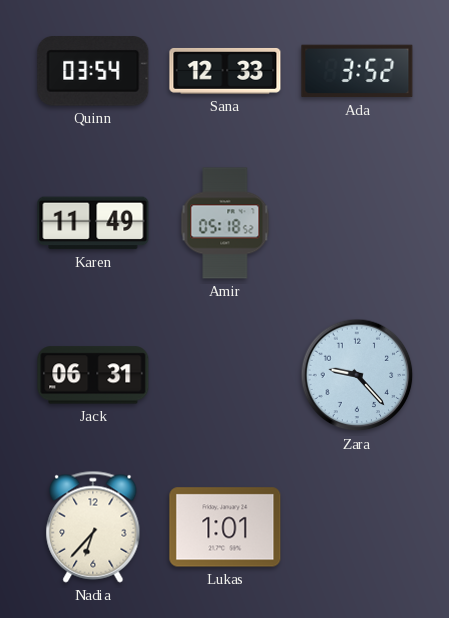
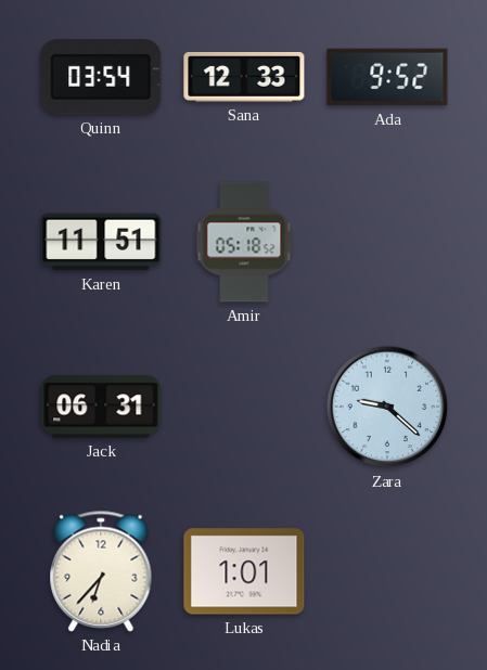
Ada: 3:52 -> 9:52
Karen: 11:49 -> 11:51
Zara: 9:23 -> 9:22
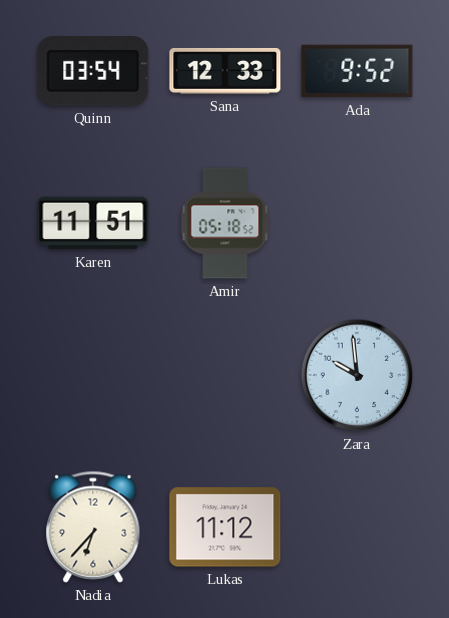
Jack: 06:31 -> none
Zara: 9:22 -> 9:59
Lukas: 1:01 -> 11:12
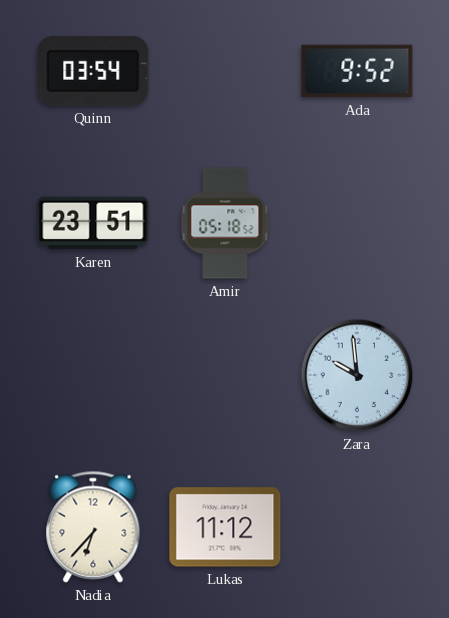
Sana: 12:33 -> none
Karen: 11:51 -> 23:51
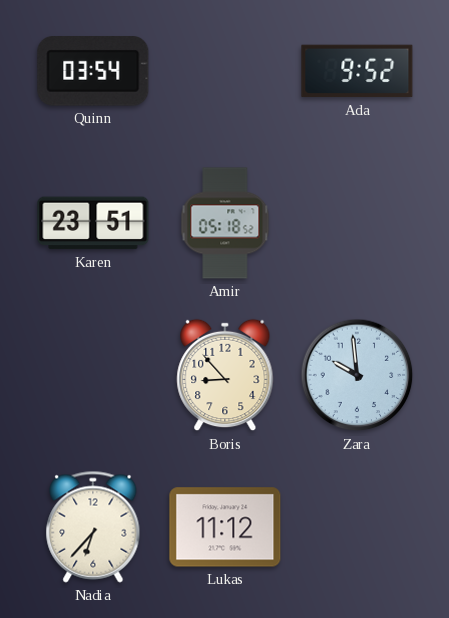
Boris: none -> 8:53
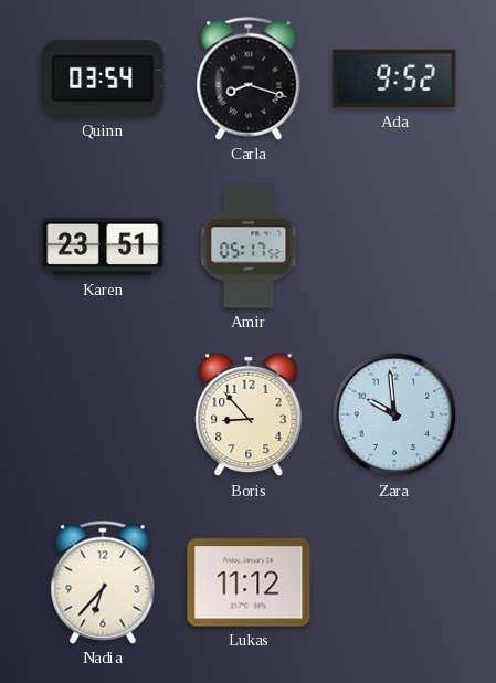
Carla: none -> 8:18
Amir: 05:18 -> 05:17
